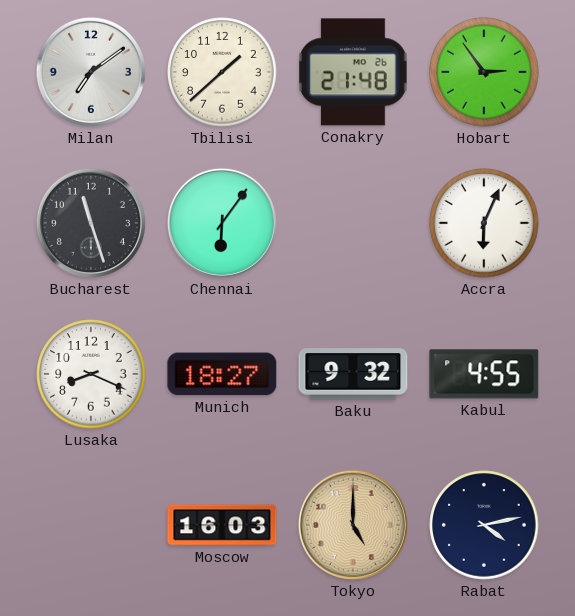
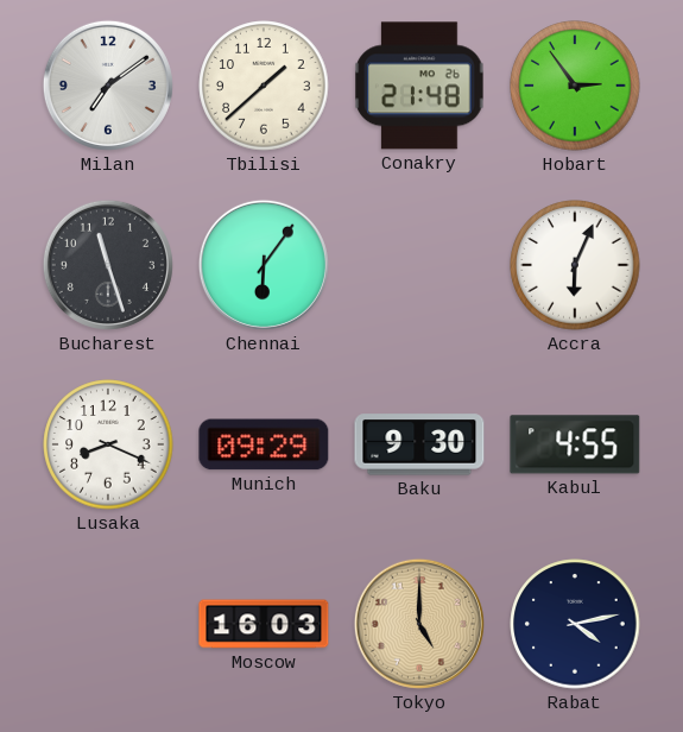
Munich: 18:27 -> 09:29
Baku: 9:32 -> 9:30
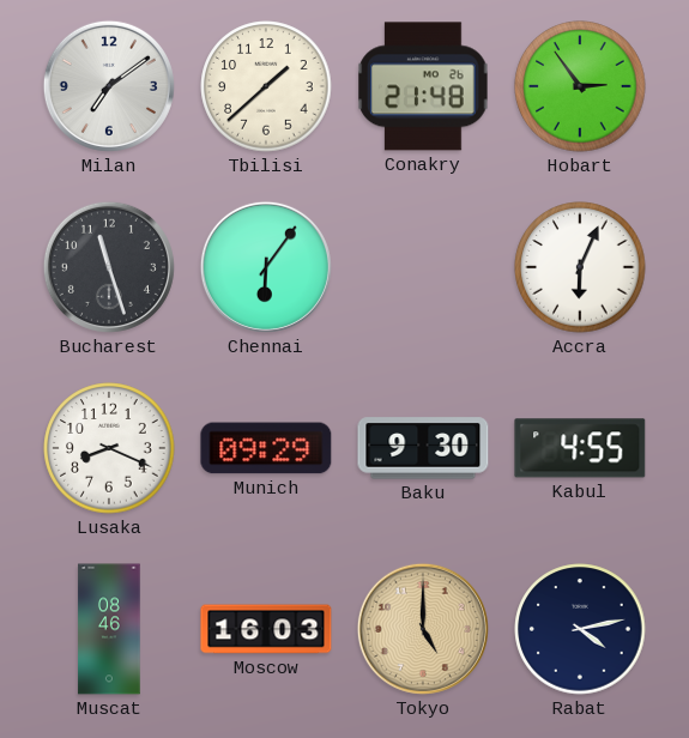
Muscat: none -> 08:46
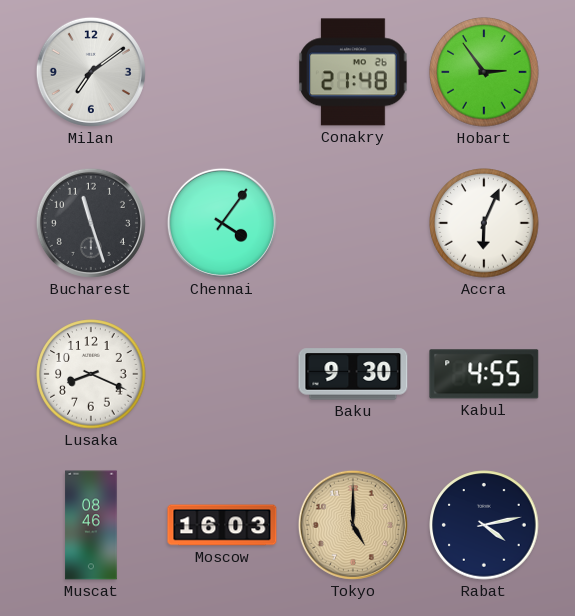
Tbilisi: 1:38 -> none
Chennai: 6:06 -> 4:06
Munich: 09:29 -> none
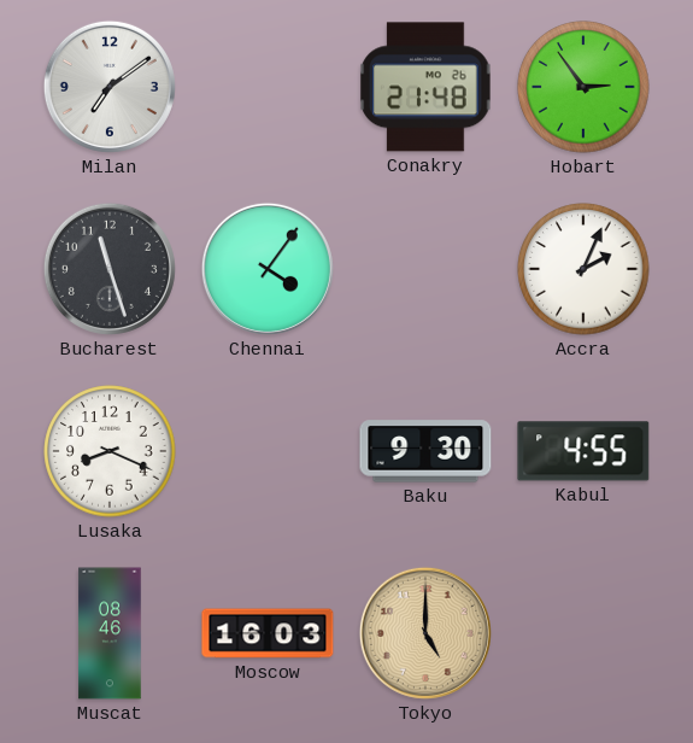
Accra: 6:04 -> 2:04
Rabat: 4:13 -> none
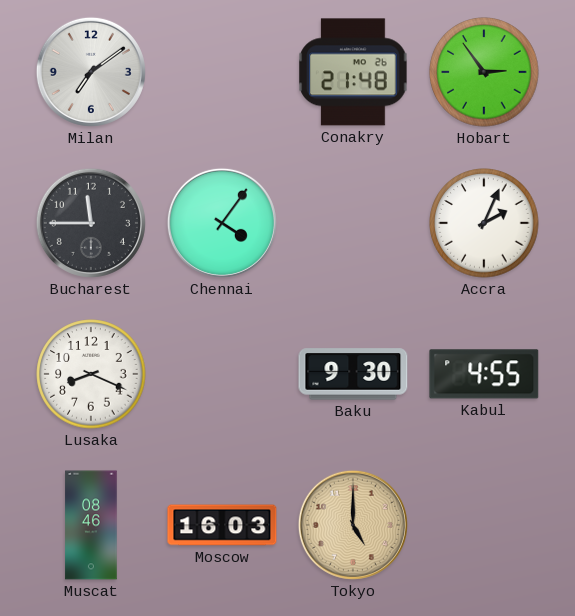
Bucharest: 11:27 -> 11:45
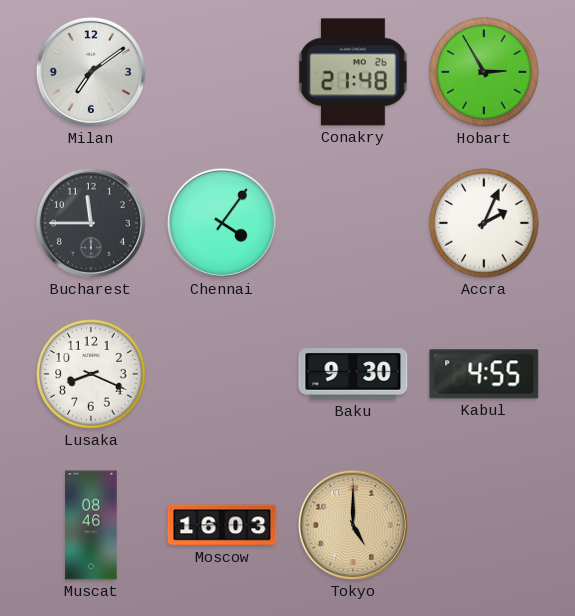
Hobart: 2:54 -> 2:55
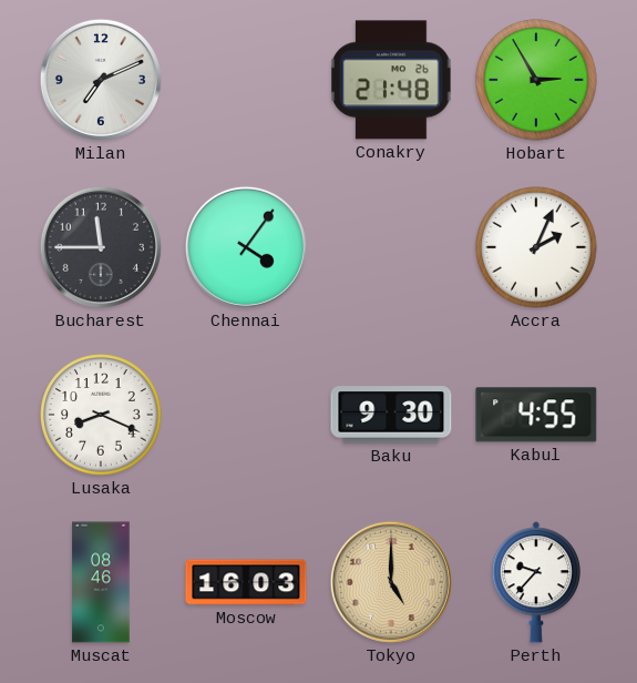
Milan: 7:09 -> 7:11
Perth: none -> 9:37
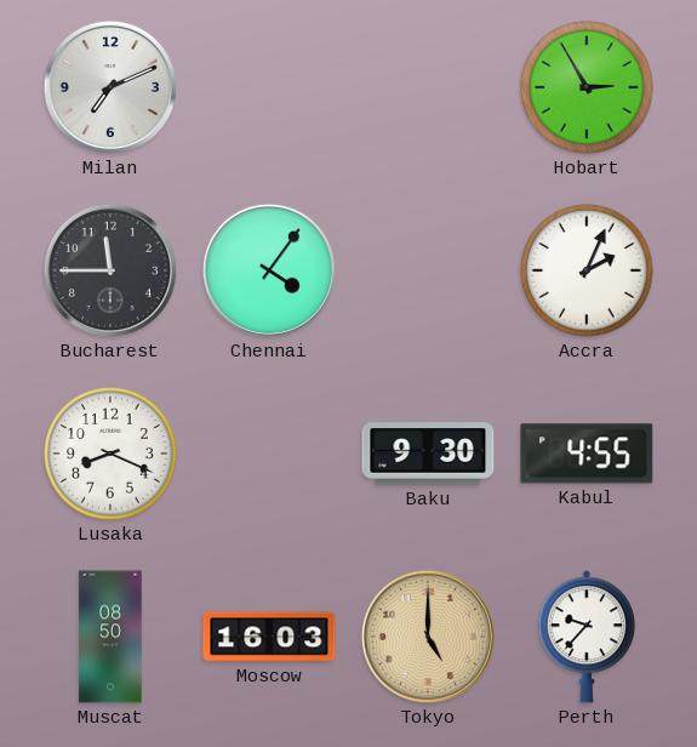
Conakry: 21:48 -> none
Muscat: 08:46 -> 08:50
